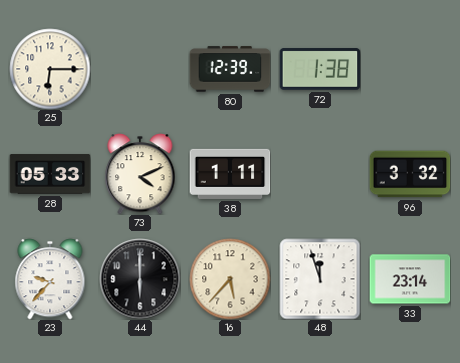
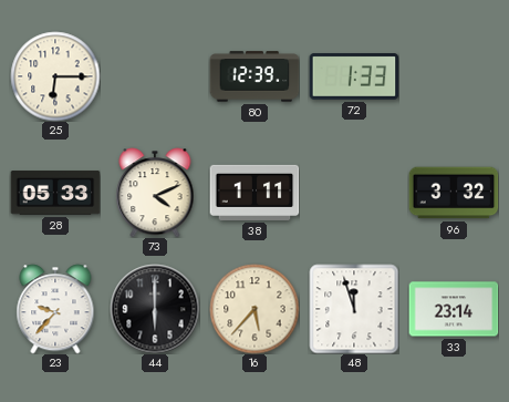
72: 1:38 -> 1:33
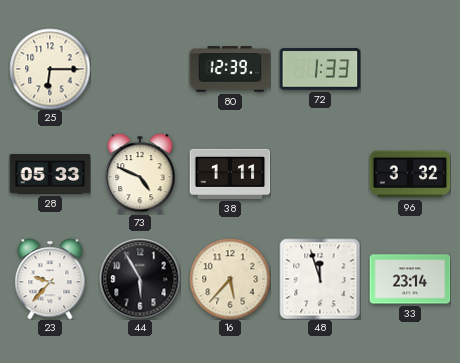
73: 4:11 -> 4:49
44: 6:00 -> 5:55
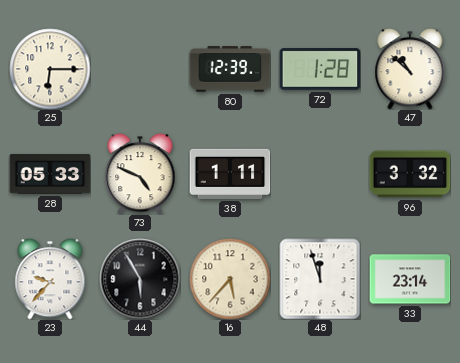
72: 1:33 -> 1:28
47: none -> 10:52
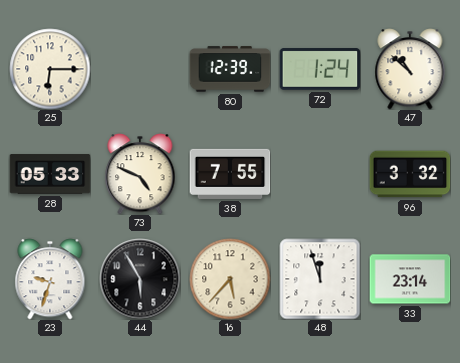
72: 1:28 -> 1:24
38: 1:11 -> 7:55
23: 9:37 -> 9:33
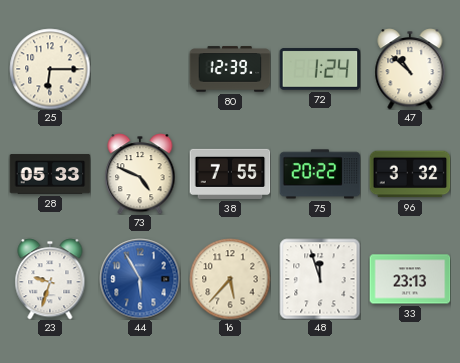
75: none -> 20:22
44 dial: black -> blue
33: 23:14 -> 23:13
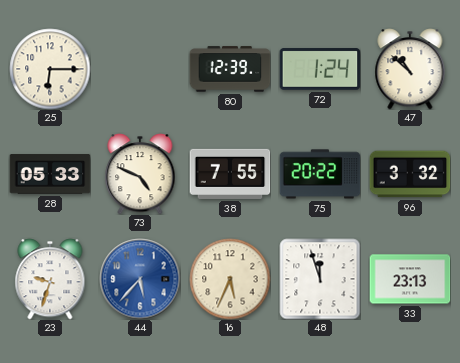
44: 5:55 -> 5:37
16: 5:37 -> 5:34
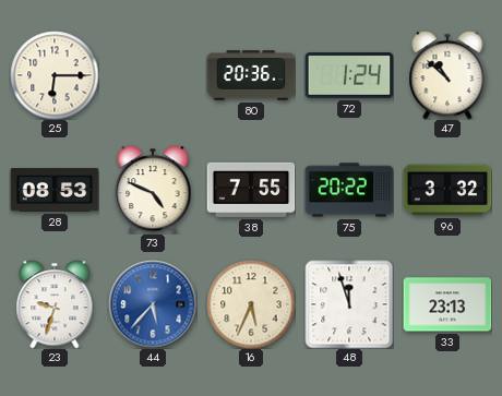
80: 12:39 -> 20:36
28: 05:33 -> 08:53
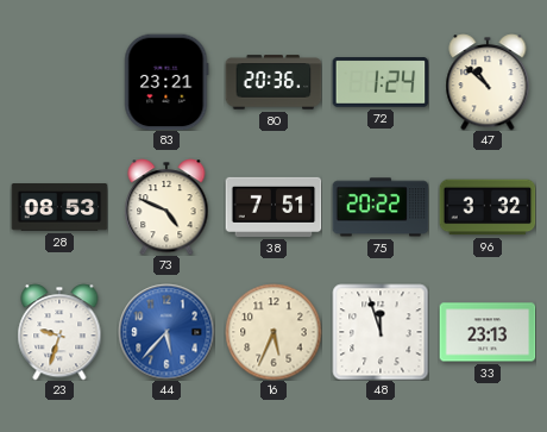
25: 6:15 -> none
83: none -> 23:21
38: 7:55 -> 7:51
